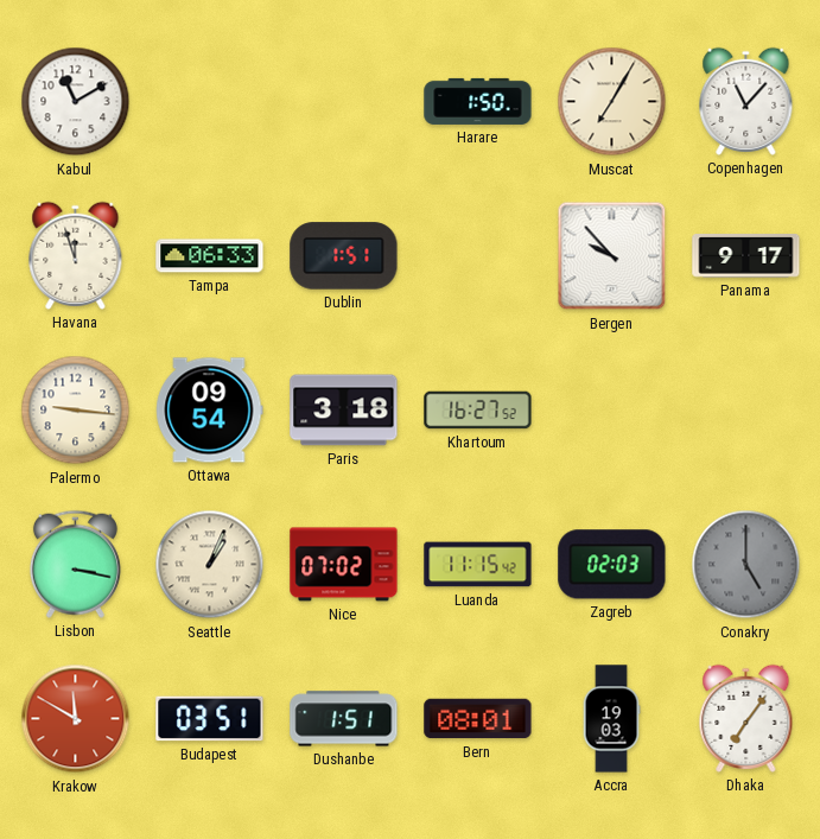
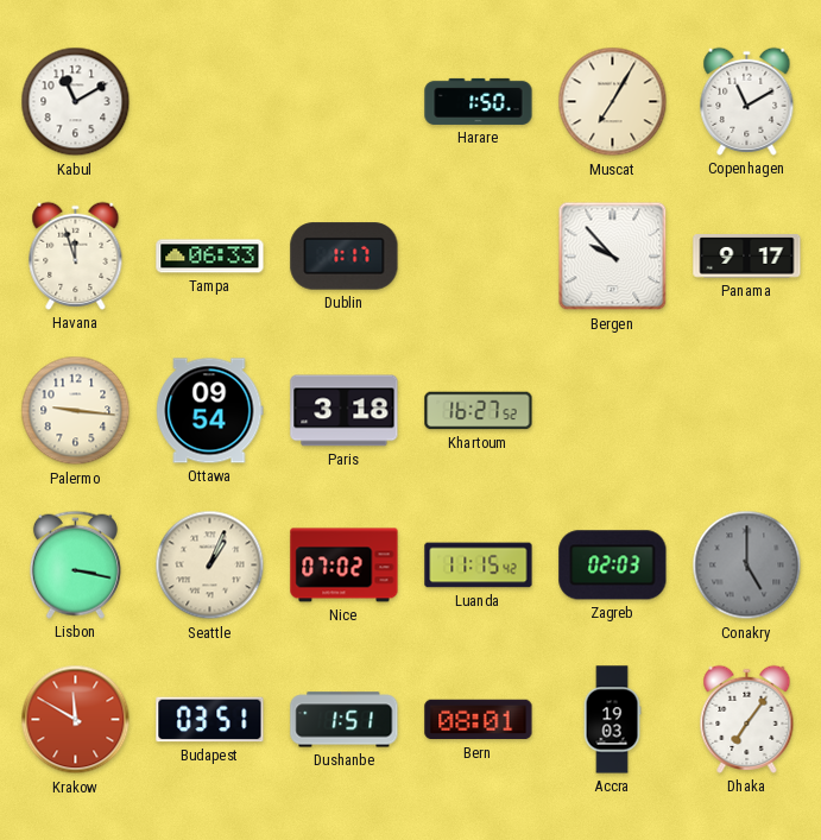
Copenhagen: 11:07 -> 11:10
Dublin: 1:51 -> 1:17
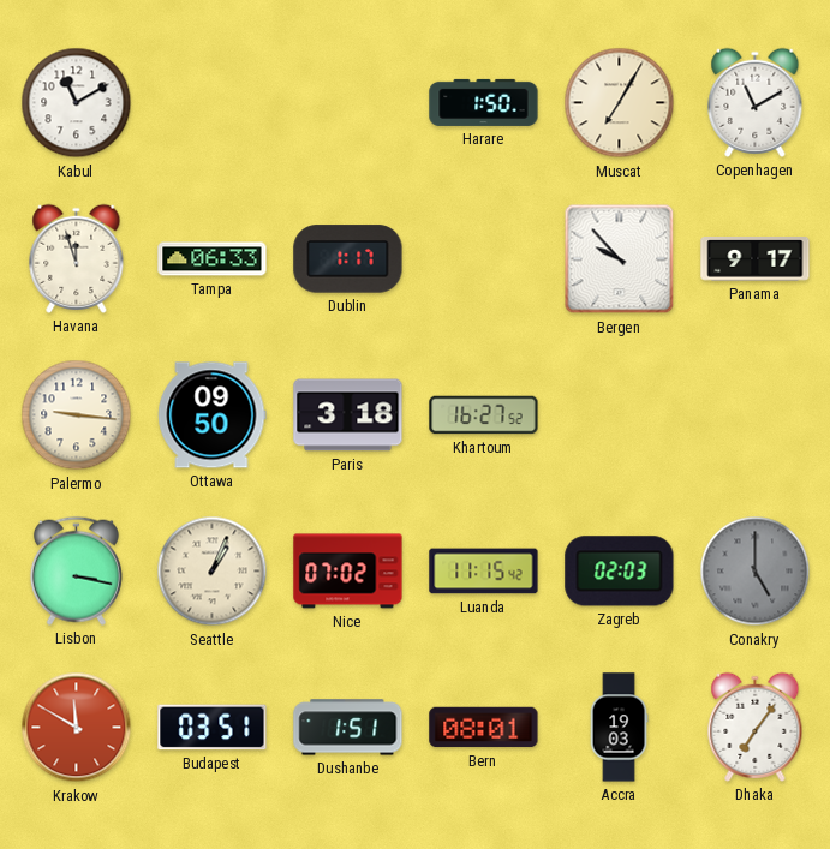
Ottawa: 09:54 -> 09:50
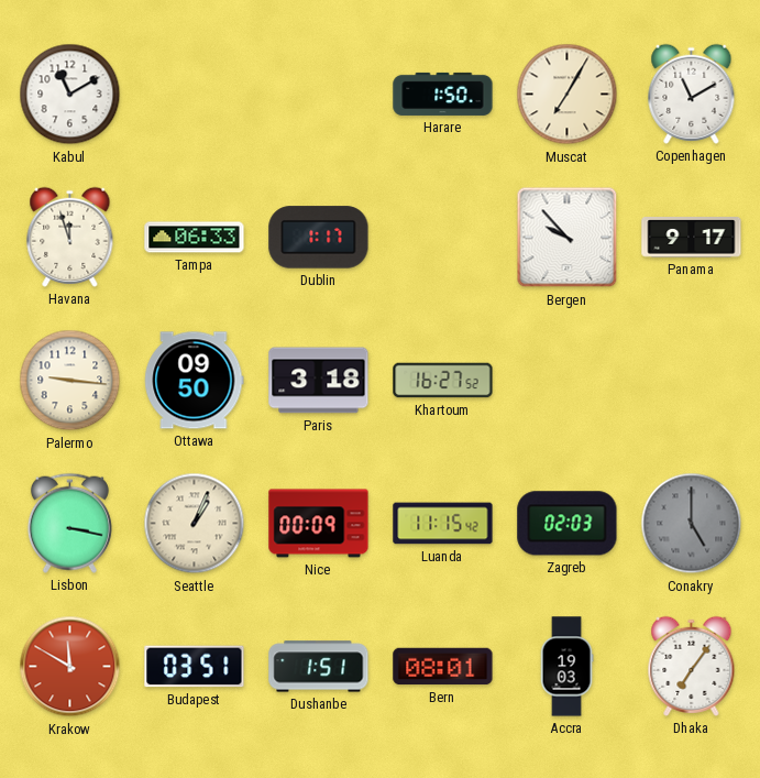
Nice: 07:02 -> 00:09
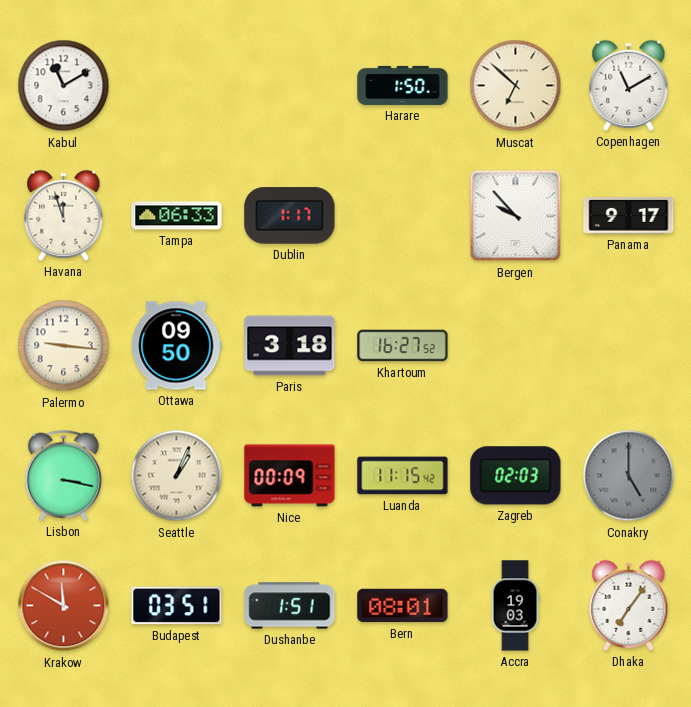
Muscat: 7:05 -> 6:52
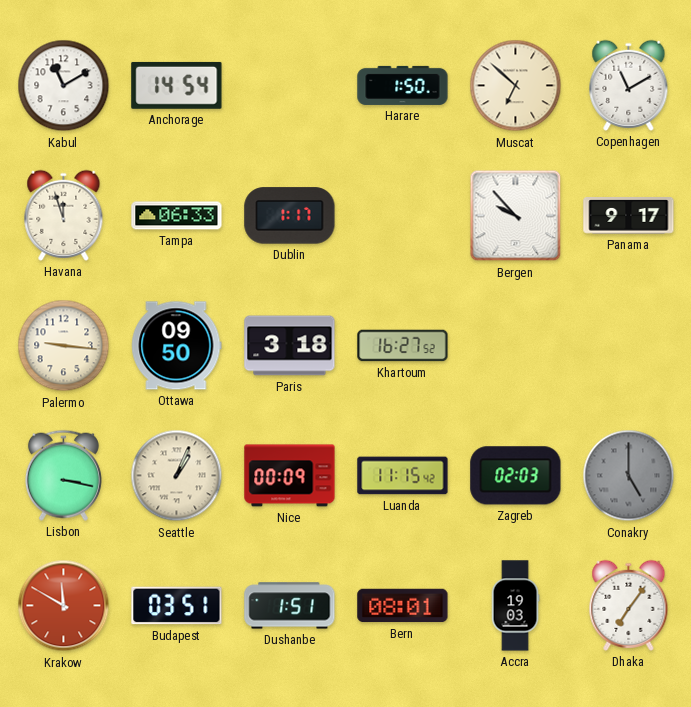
Anchorage: none -> 14:54
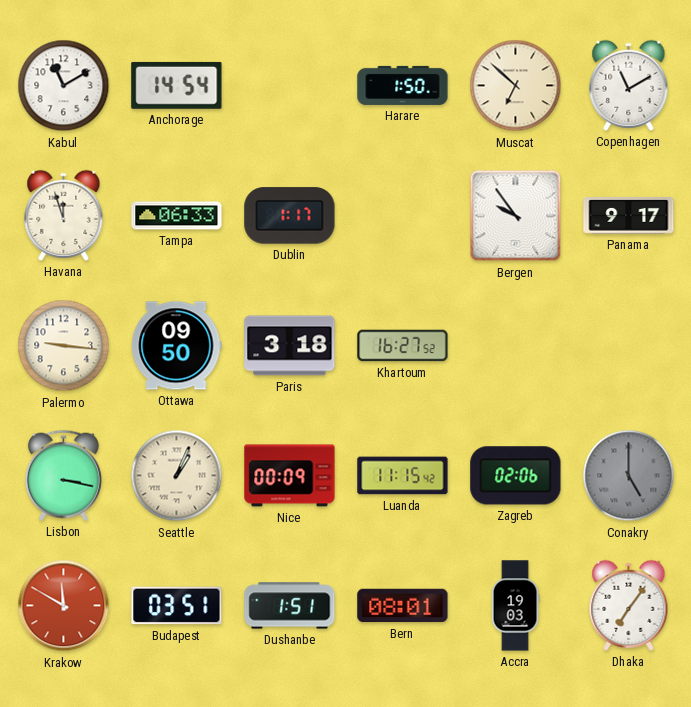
Bergen: 9:53 -> 9:54
Zagreb: 02:03 -> 02:06
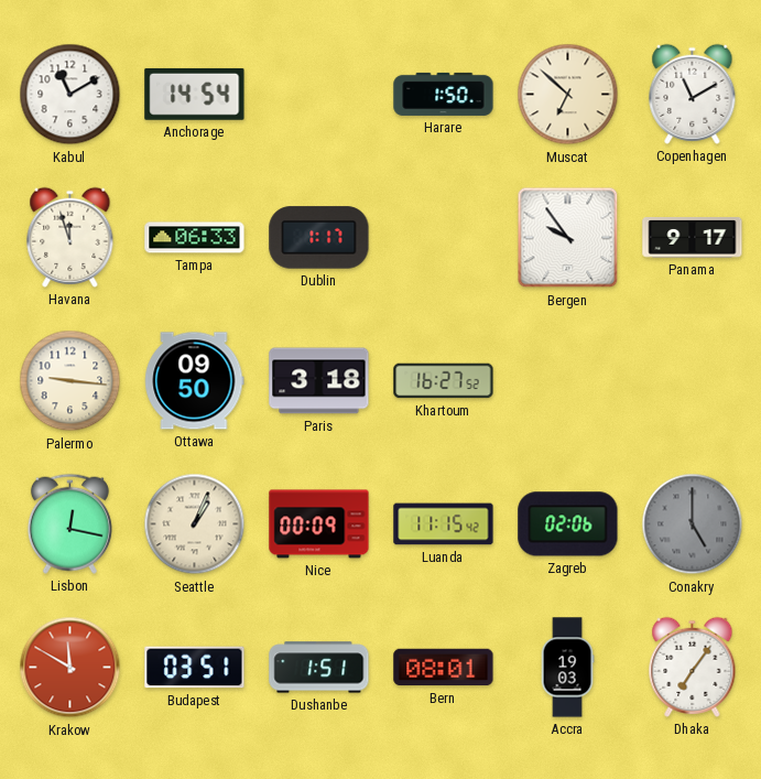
Lisbon: 3:17 -> 12:17
